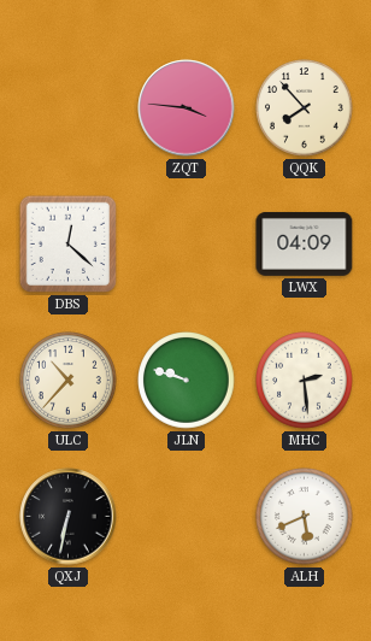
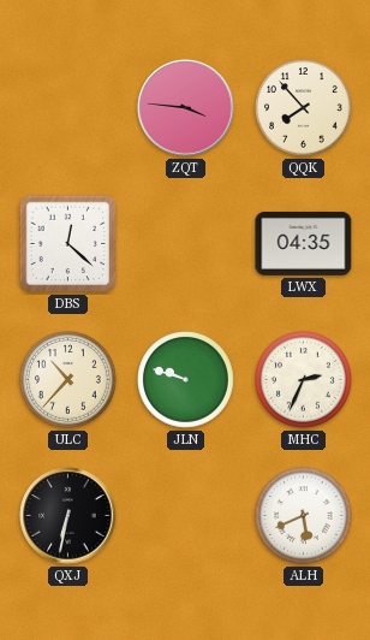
LWX: 04:09 -> 04:35
MHC: 2:29 -> 2:34
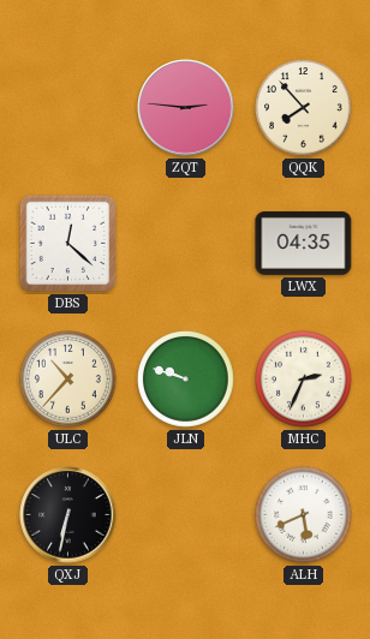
ZQT: 3:46 -> 2:46
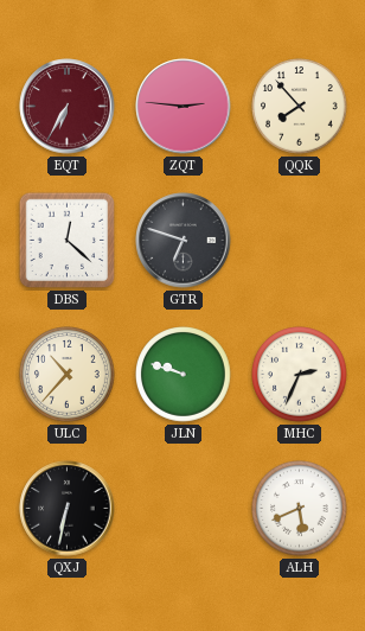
EQT: none -> 6:35
GTR: none -> 6:48
LWX: 04:35 -> none
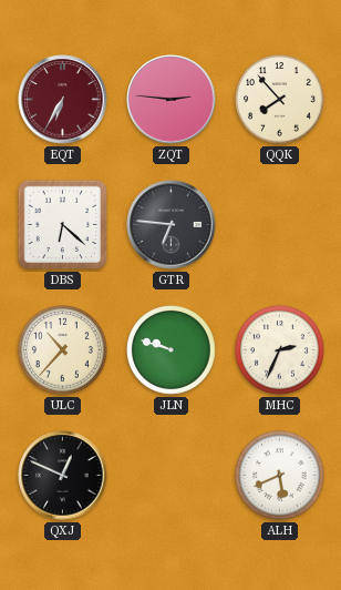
DBS: 12:22 -> 6:22
GTR: 6:48 -> 6:46
QXJ: 6:32 -> 12:49
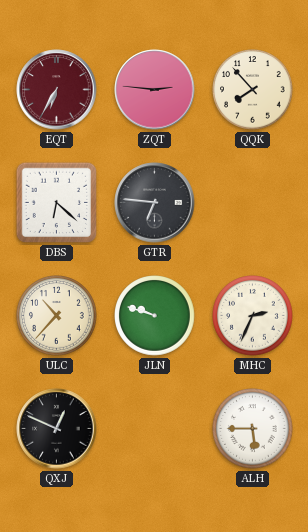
ALH: 5:41 -> 5:45
